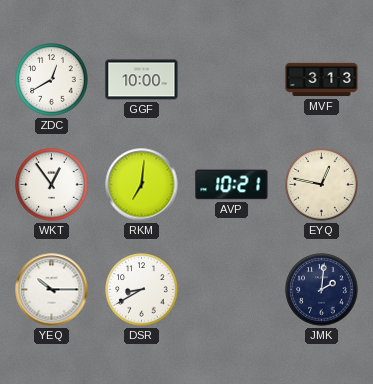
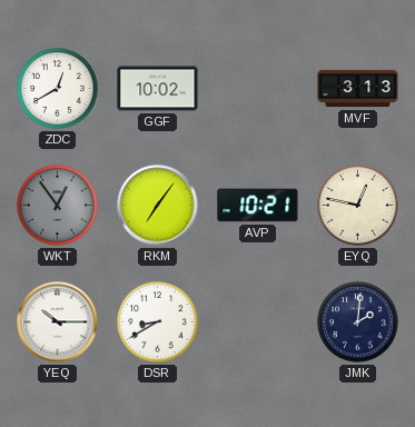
GGF: 10:00 -> 10:02
WKT dial: white -> grey
RKM: 7:01 -> 7:06
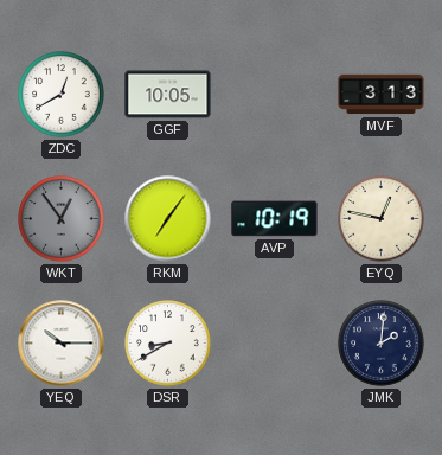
GGF: 10:02 -> 10:05
AVP: 10:21 -> 10:19
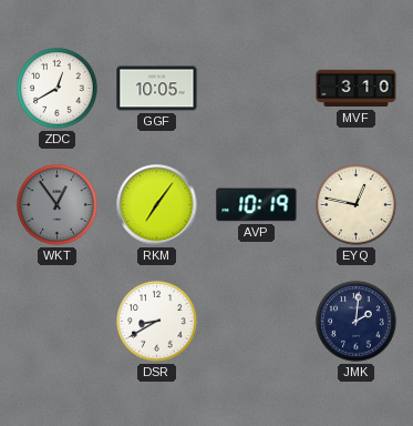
MVF: 3:13 -> 3:10
YEQ: 10:15 -> none
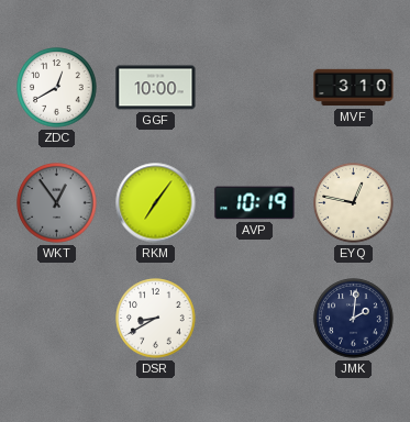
GGF: 10:05 -> 10:00
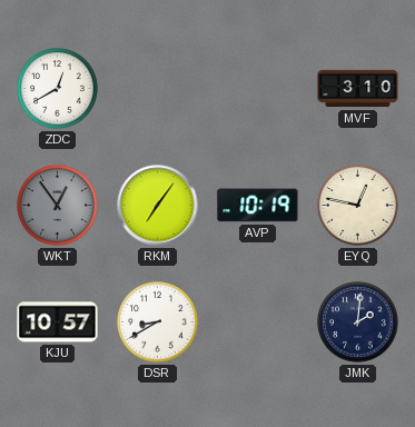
GGF: 10:00 -> none
KJU: none -> 10:57
